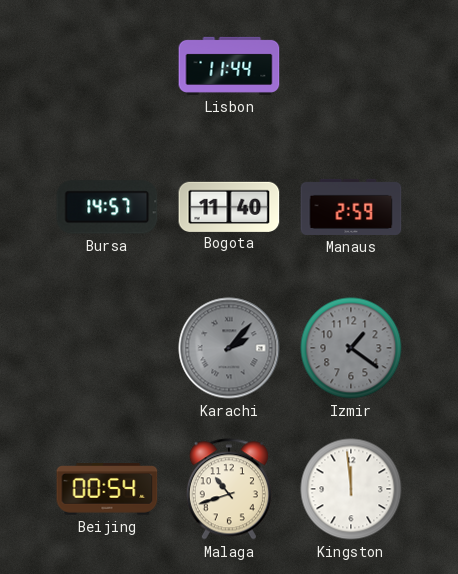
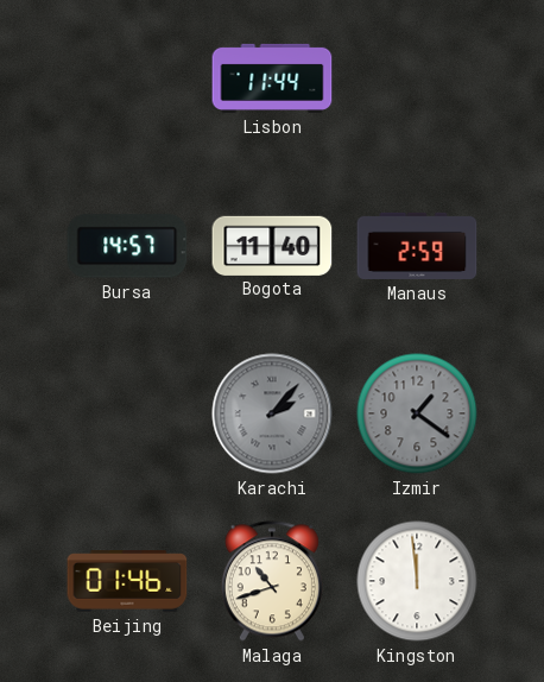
Beijing: 00:54 -> 01:46
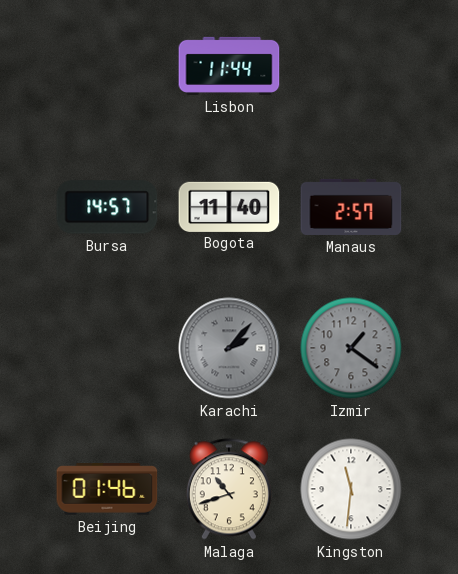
Manaus: 2:59 -> 2:57
Kingston: 11:59 -> 11:31
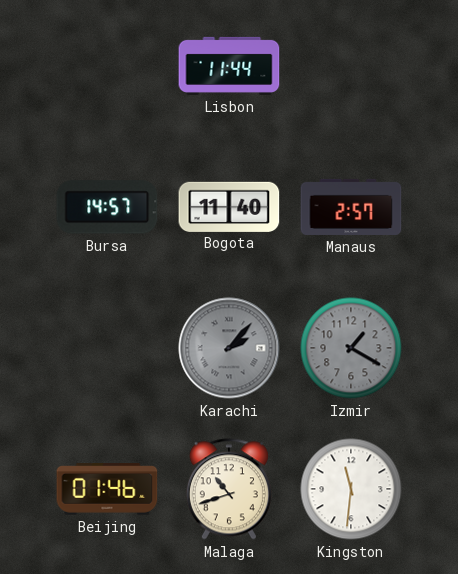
Izmir: 1:21 -> 1:20
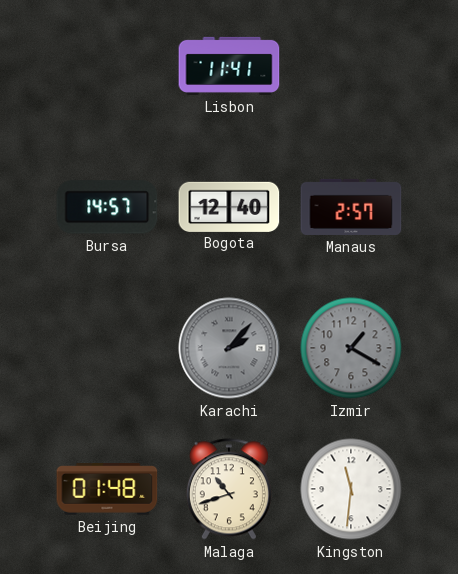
Lisbon: 11:44 -> 11:41
Bogota: 11:40 -> 12:40
Beijing: 01:46 -> 01:48
